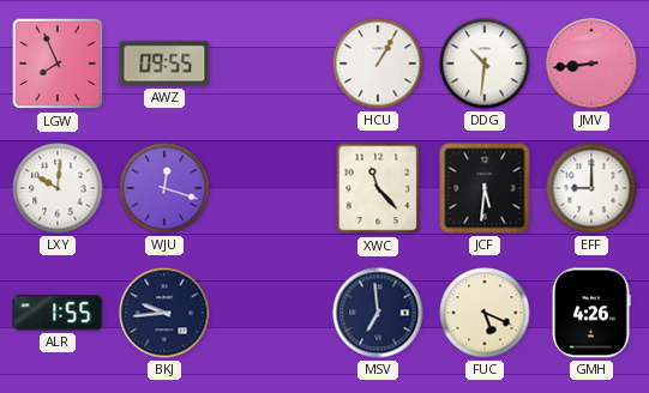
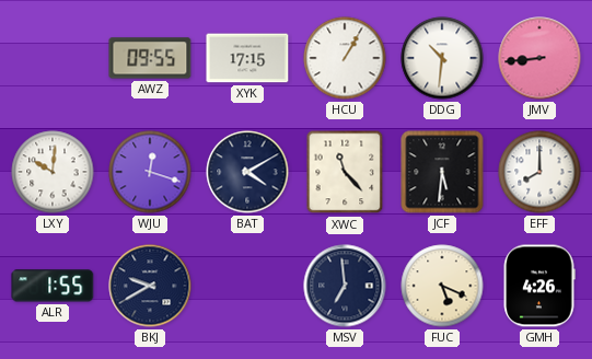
LGW: 7:56 -> none
XYK: none -> 17:15
BAT: none -> 4:10
EFF: 9:00 -> 8:00
BKJ: 9:44 -> 9:40
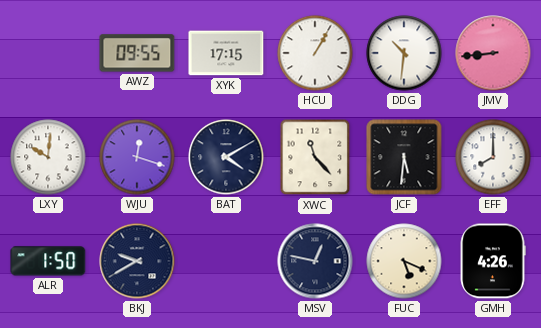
ALR: 1:55 -> 1:50
MSV: 6:59 -> 12:47
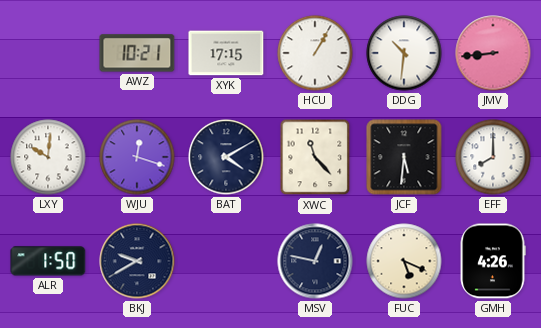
AWZ: 09:55 -> 10:21
